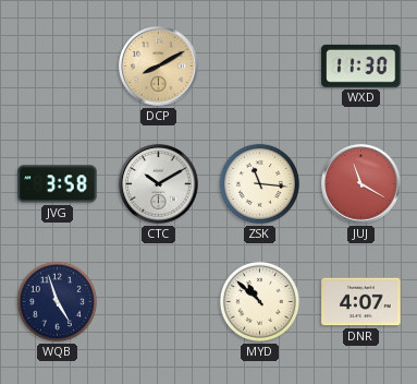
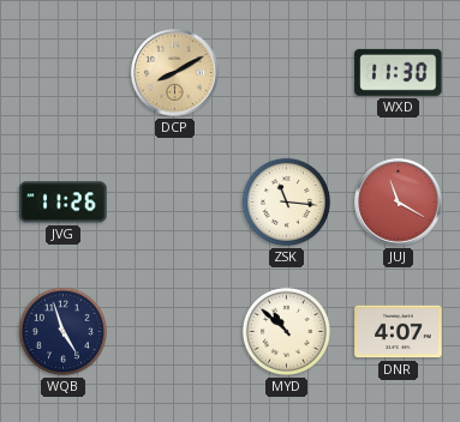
JVG: 3:58 -> 11:26
CTC: 10:10 -> none
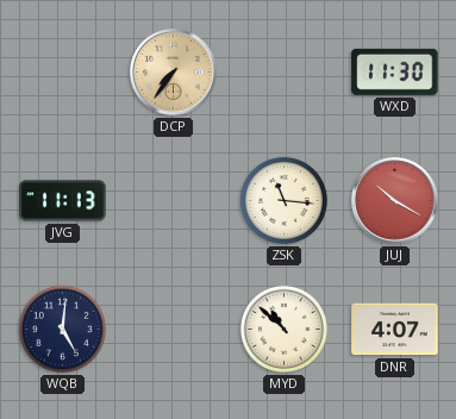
DCP: 8:10 -> 7:36
JVG: 11:26 -> 11:13
JUJ: 11:20 -> 10:20
WQB: 4:57 -> 5:01
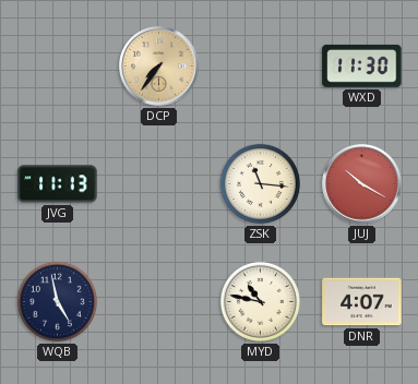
WQB: 5:01 -> 4:58
MYD: 10:52 -> 10:47
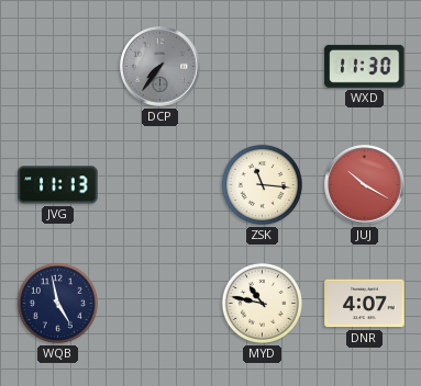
DCP dial: champagne -> grey
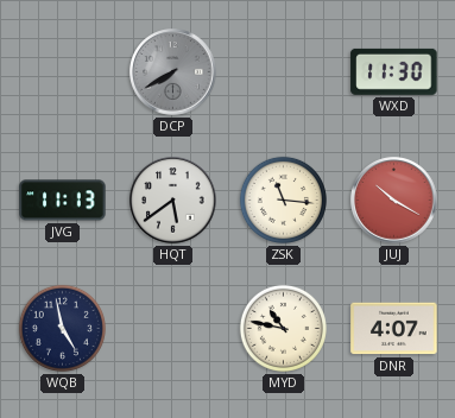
DCP: 7:36 -> 7:40
HQT: none -> 5:39
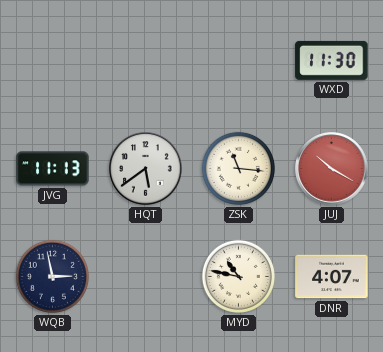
DCP: 7:40 -> none
WQB: 4:58 -> 2:58
